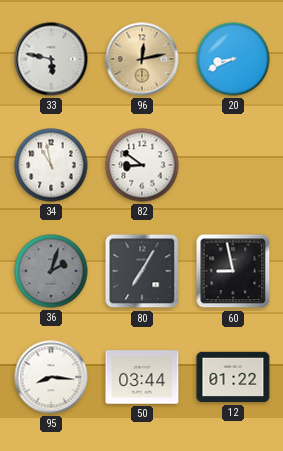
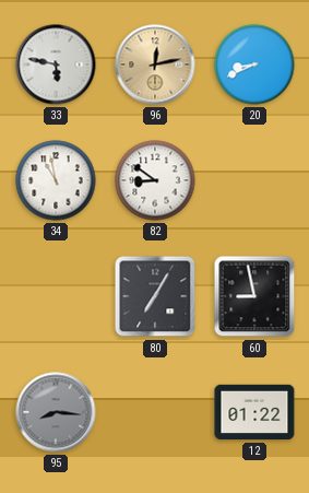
36: 2:03 -> none
95 dial: white -> grey
50: 03:44 -> none
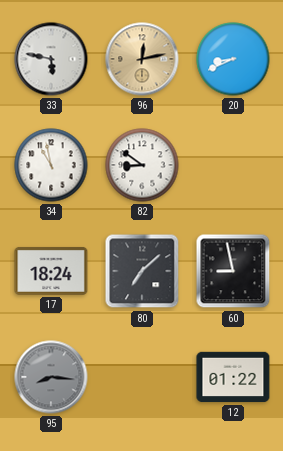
17: none -> 18:24
80: 7:05 -> 7:08
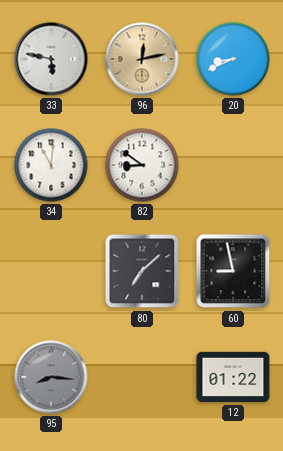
34: 10:58 -> 11:01
17: 18:24 -> none
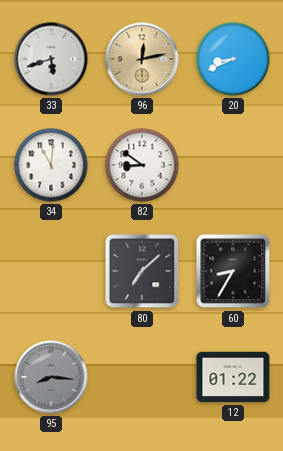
33: 5:47 -> 5:42
60: 8:58 -> 8:35
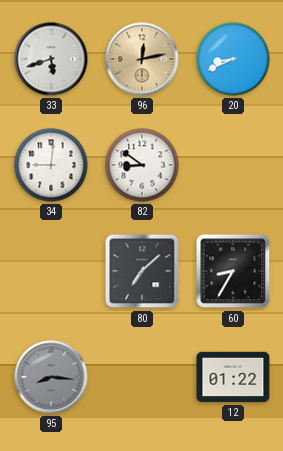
34: 11:01 -> 9:01
